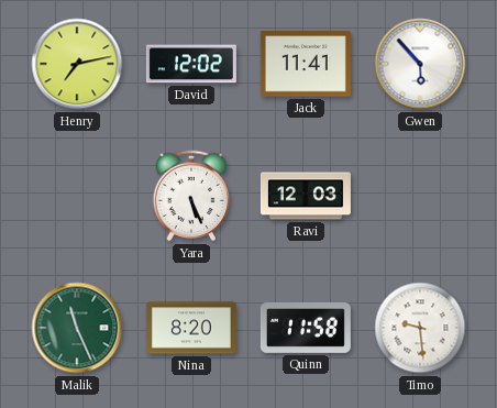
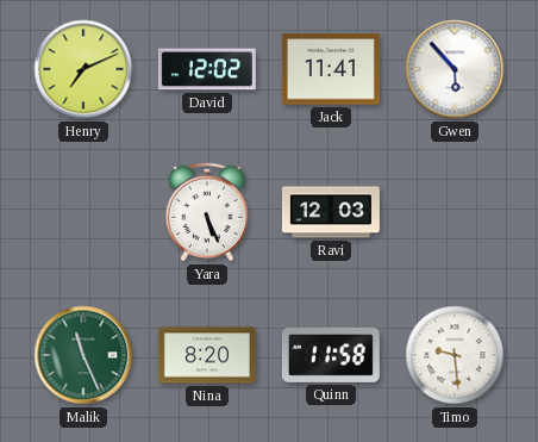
Henry: 7:13 -> 7:11
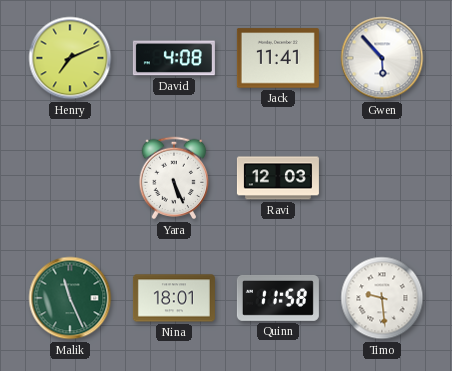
David: 12:02 -> 4:08
Nina: 8:20 -> 18:01
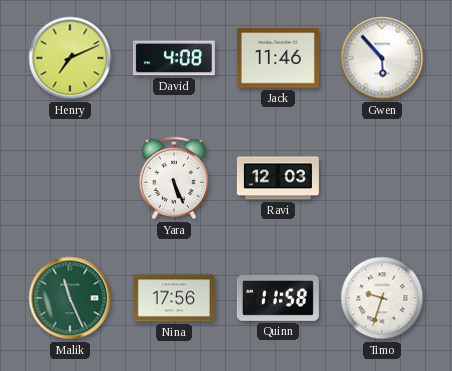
Jack: 11:41 -> 11:46
Nina: 18:01 -> 17:56
Timo: 9:29 -> 9:33
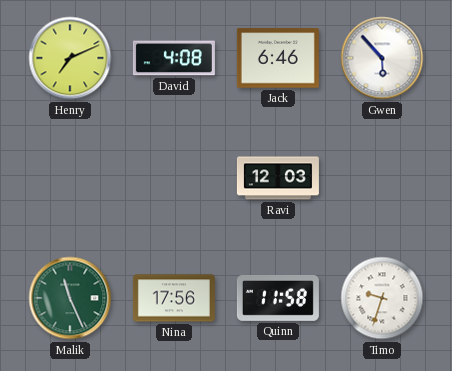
Jack: 11:46 -> 6:46
Yara: 5:26 -> none
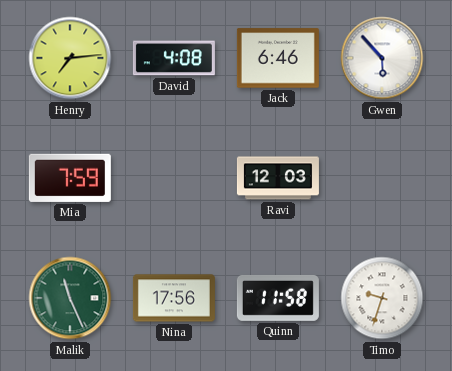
Henry: 7:11 -> 7:14
Mia: none -> 7:59
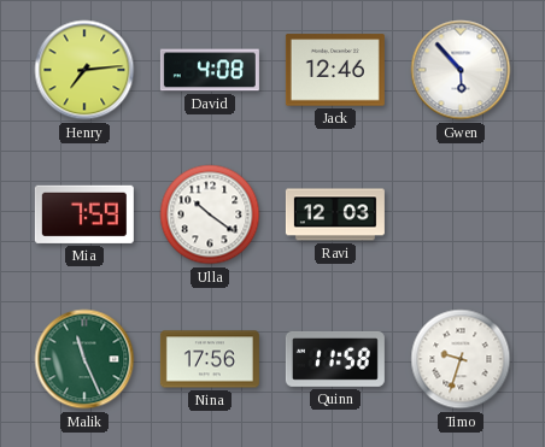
Jack: 6:46 -> 12:46
Ulla: none -> 10:21
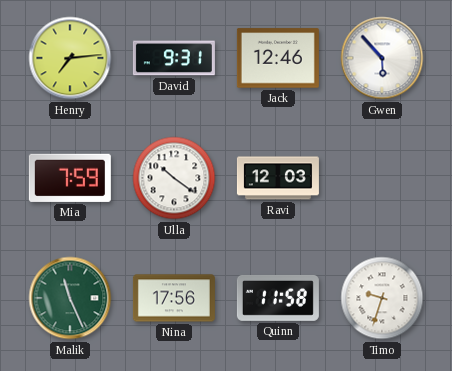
David: 4:08 -> 9:31
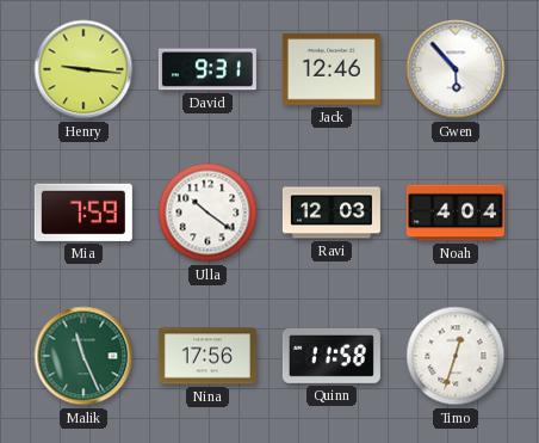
Henry: 7:14 -> 9:16
Noah: none -> 4:04
Timo: 9:33 -> 12:33
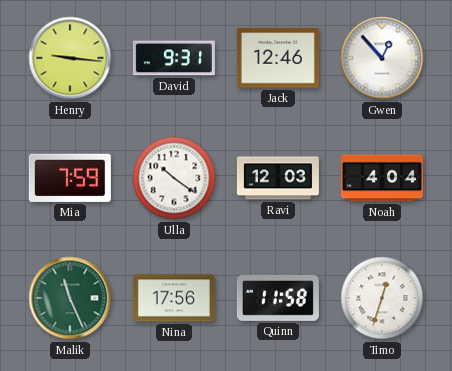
Gwen: 5:53 -> 12:53
